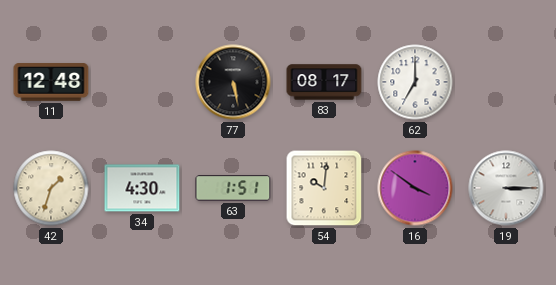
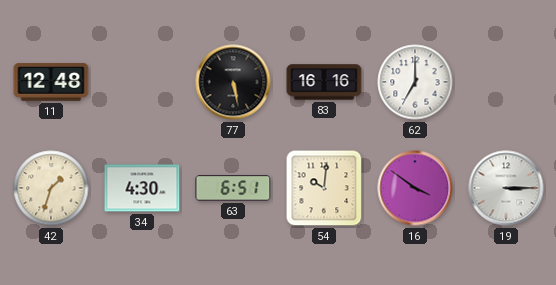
83: 08:17 -> 16:16
63: 1:51 -> 6:51
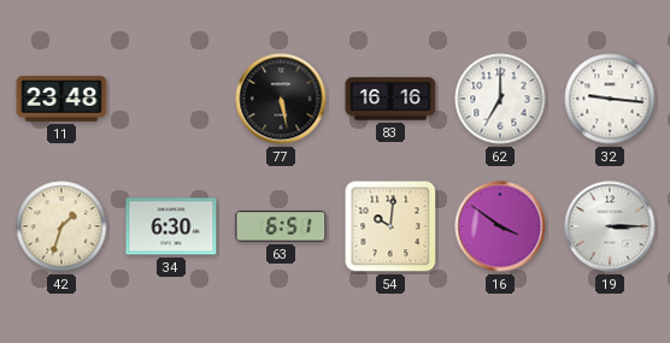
11: 12:48 -> 23:48
32: none -> 9:16
34: 4:30 -> 6:30
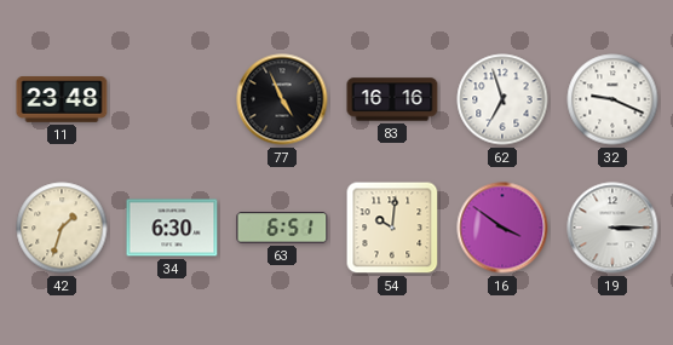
77: 5:28 -> 4:56
62: 7:00 -> 6:57
32: 9:16 -> 9:19
